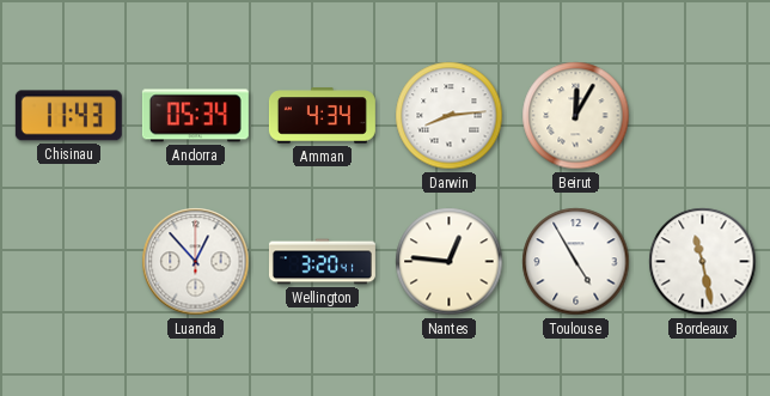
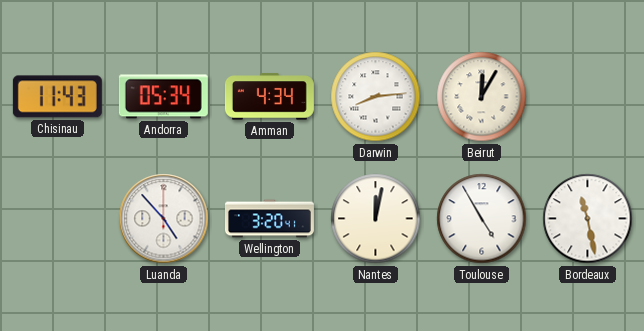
Luanda: 12:53 -> 4:53
Nantes: 12:46 -> 12:02
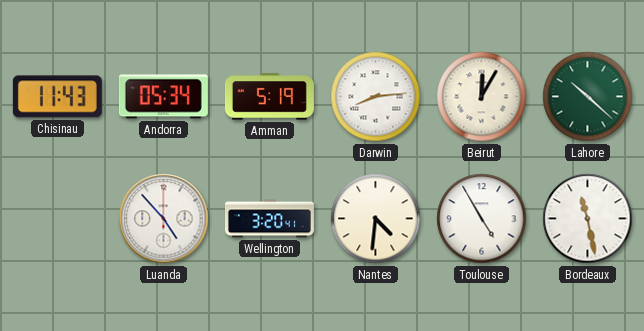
Amman: 4:34 -> 5:19
Lahore: none -> 10:22
Nantes: 12:02 -> 4:31
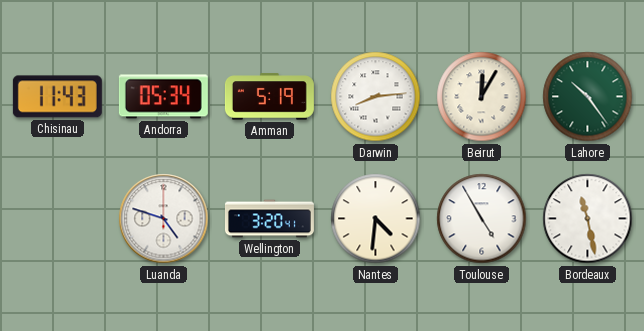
Lahore: 10:22 -> 10:24
Luanda: 4:53 -> 4:48
